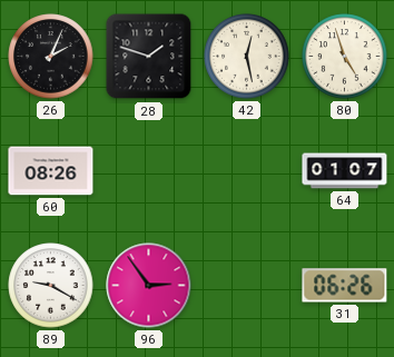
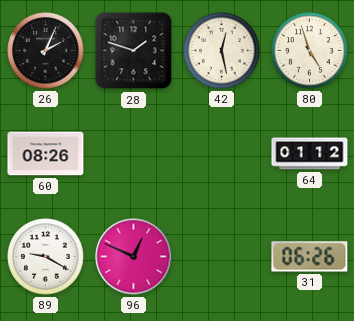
64: 01:07 -> 01:12
96: 2:54 -> 12:49
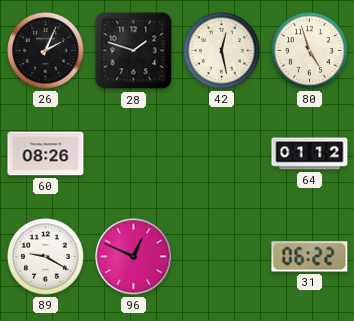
31: 06:26 -> 06:22
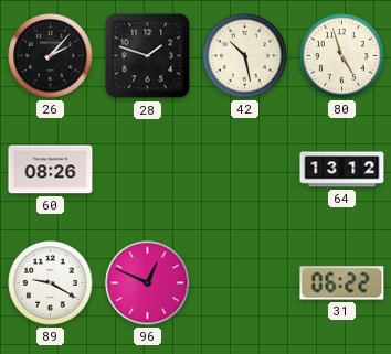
26: 2:04 -> 2:07
42: 12:28 -> 10:28
64: 01:12 -> 13:12
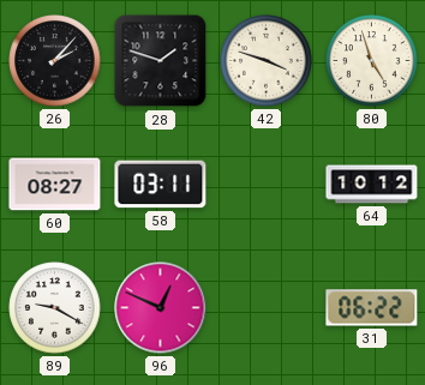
42: 10:28 -> 3:48
60: 08:26 -> 08:27
58: none -> 03:11
64: 13:12 -> 10:12
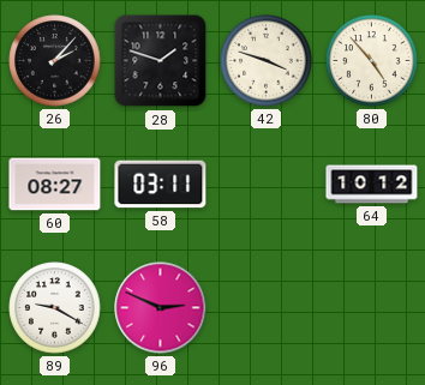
80: 4:57 -> 4:53
96: 12:49 -> 2:49
31: 06:22 -> none
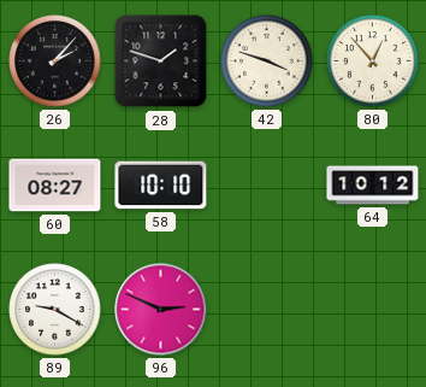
80: 4:53 -> 12:53
58: 03:11 -> 10:10
